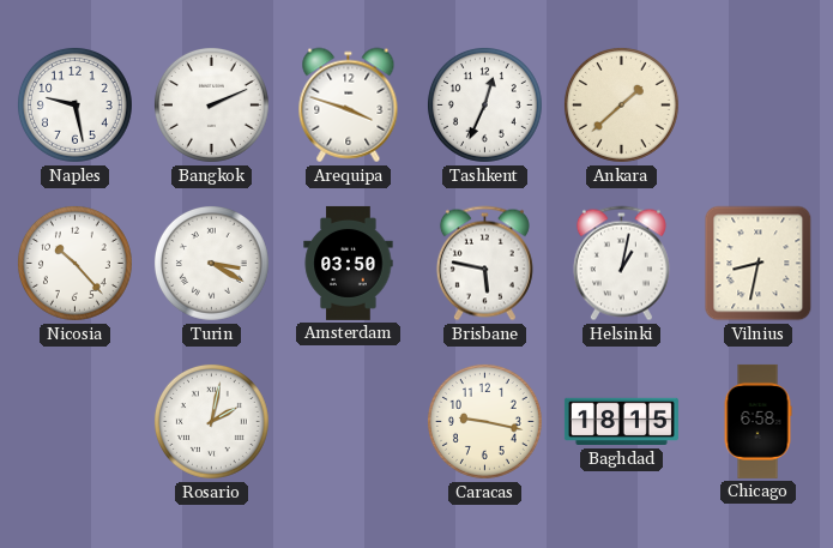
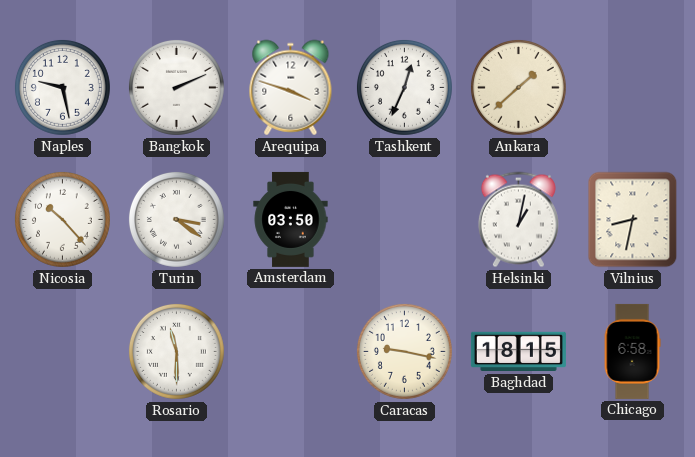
Turin: 3:20 -> 3:21
Brisbane: 5:47 -> none
Rosario: 2:02 -> 11:30
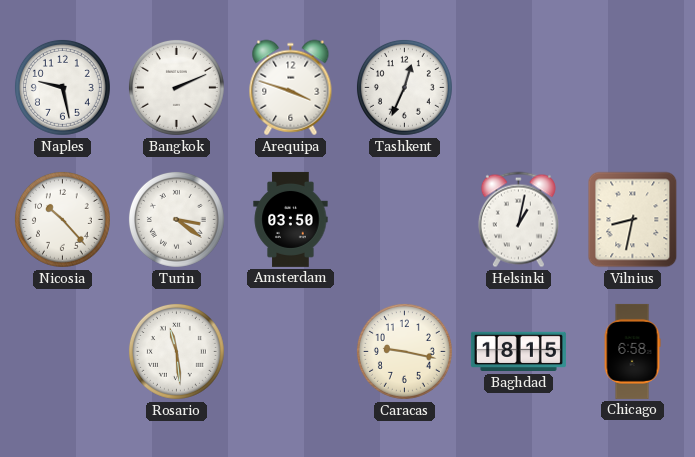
Ankara: 1:38 -> none
Rosario: 11:30 -> 11:29
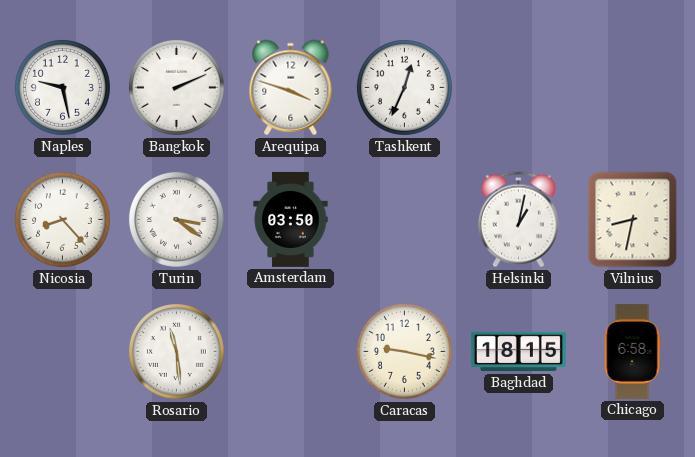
Nicosia: 10:23 -> 8:23
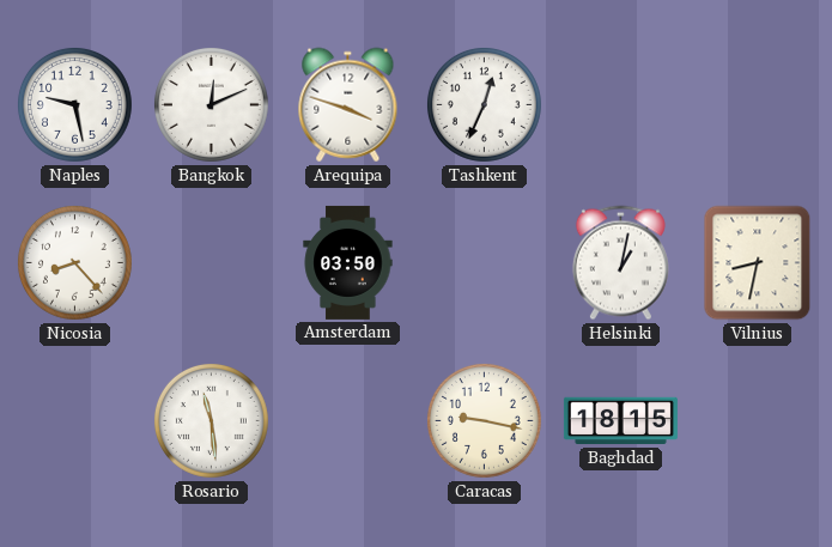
Bangkok: 2:11 -> 12:11
Turin: 3:21 -> none
Chicago: 6:58 -> none
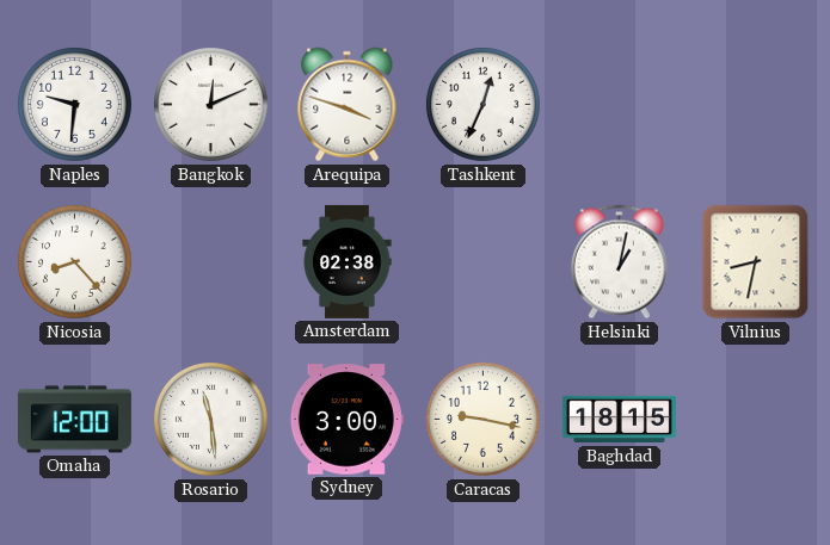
Naples: 9:28 -> 9:31
Amsterdam: 03:50 -> 02:38
Omaha: none -> 12:00
Sydney: none -> 3:00
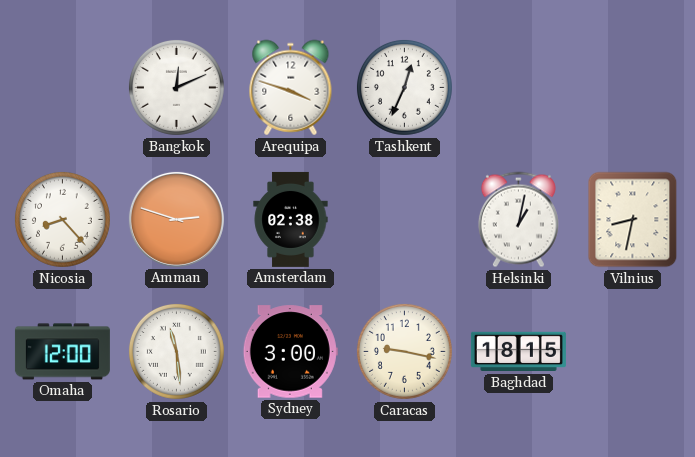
Naples: 9:31 -> none
Amman: none -> 2:48
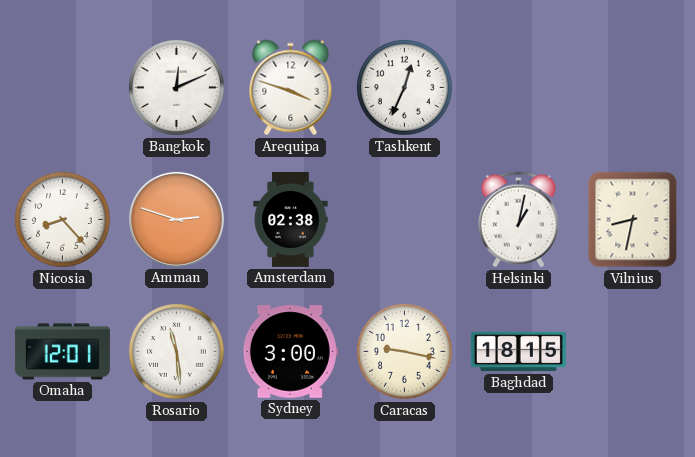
Omaha: 12:00 -> 12:01
